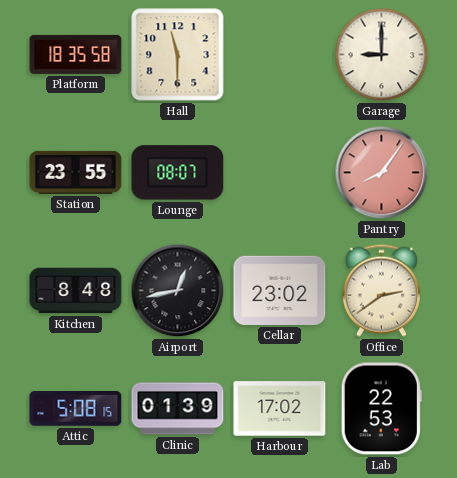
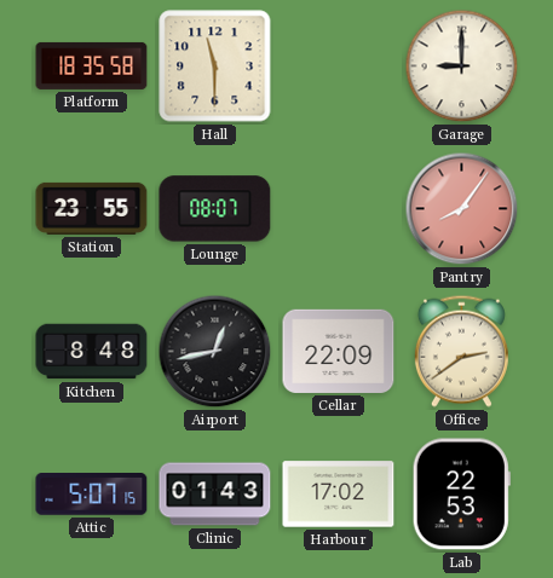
Cellar: 23:02 -> 22:09
Attic: 5:08 -> 5:07
Clinic: 01:39 -> 01:43
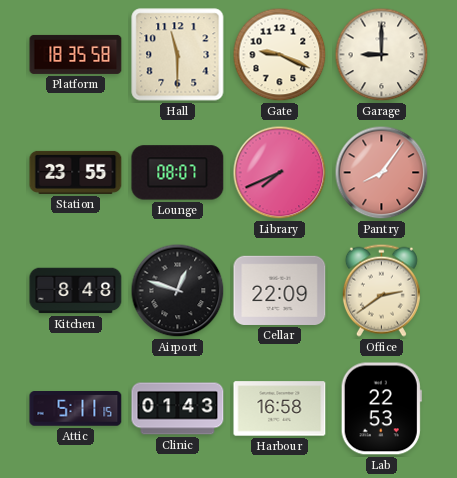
Gate: none -> 9:19
Library: none -> 7:41
Airport: 12:43 -> 12:48
Attic: 5:07 -> 5:11
Harbour: 17:02 -> 16:58
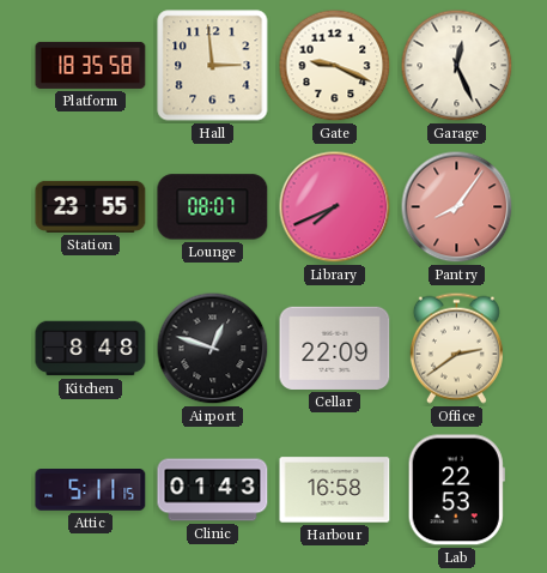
Hall: 11:30 -> 2:59
Garage: 9:00 -> 12:26
